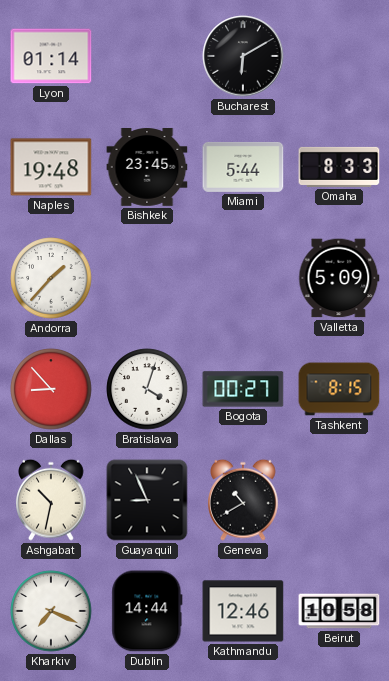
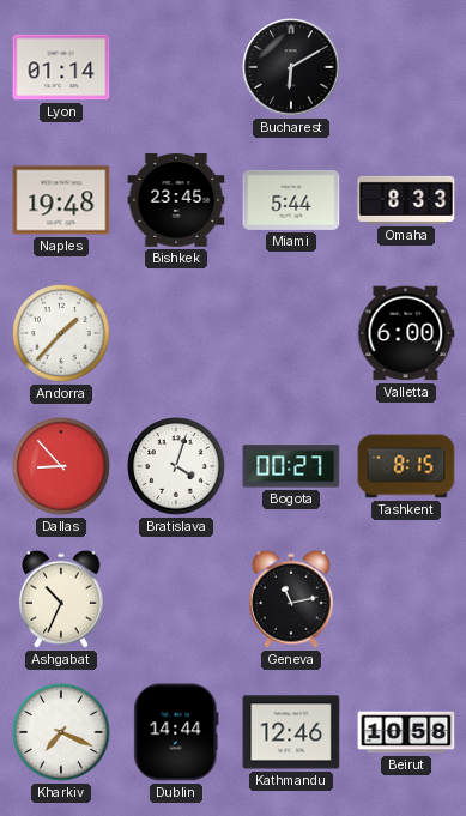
Valletta: 5:09 -> 6:00
Ashgabat: 10:32 -> 10:34
Guayaquil: 8:56 -> none
Geneva: 10:40 -> 11:13
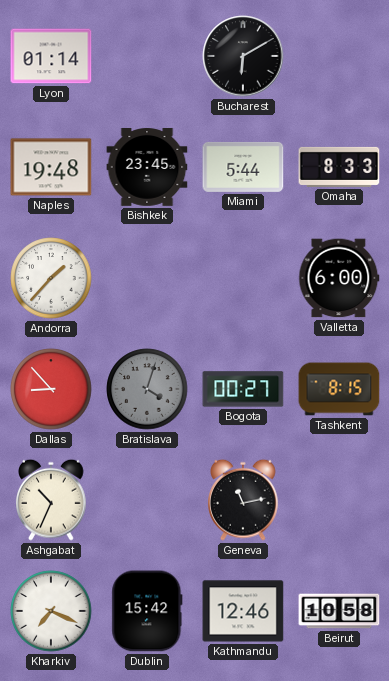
Bratislava dial: white -> grey
Dublin: 14:44 -> 15:42
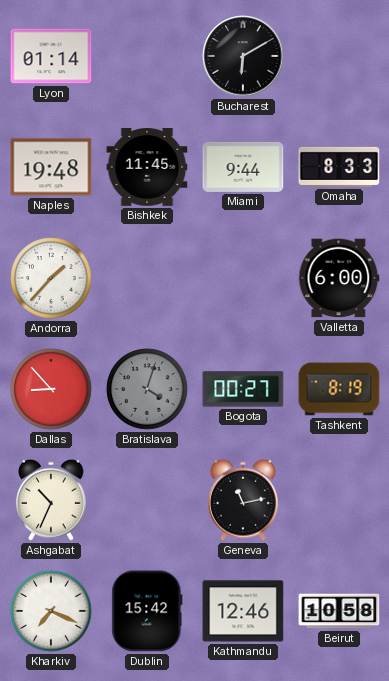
Bishkek: 23:45 -> 11:45
Miami: 5:44 -> 9:44
Tashkent: 8:15 -> 8:19
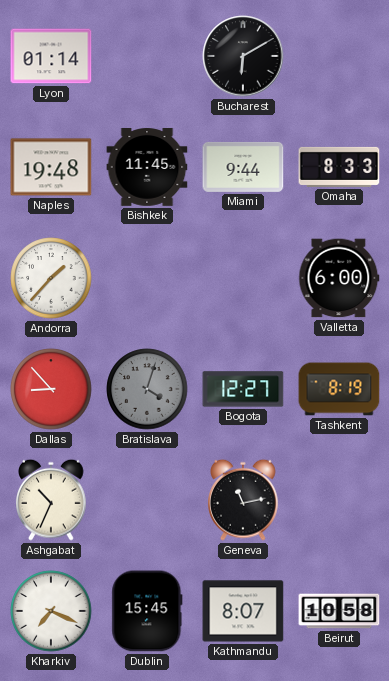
Bogota: 00:27 -> 12:27
Dublin: 15:42 -> 15:45
Kathmandu: 12:46 -> 8:07
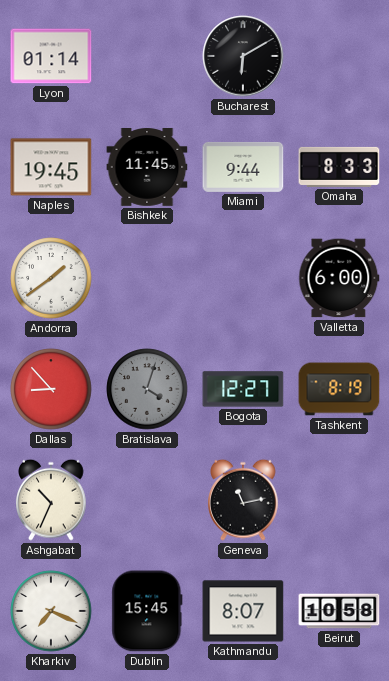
Naples: 19:48 -> 19:45
Andorra: 1:37 -> 1:39
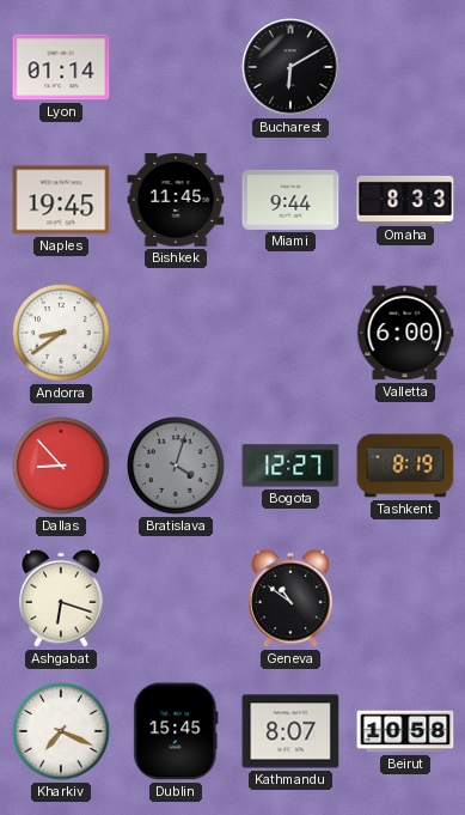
Andorra: 1:39 -> 8:39
Ashgabat: 10:34 -> 6:18
Geneva: 11:13 -> 10:51
